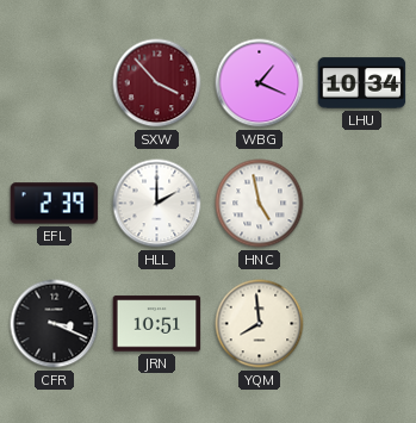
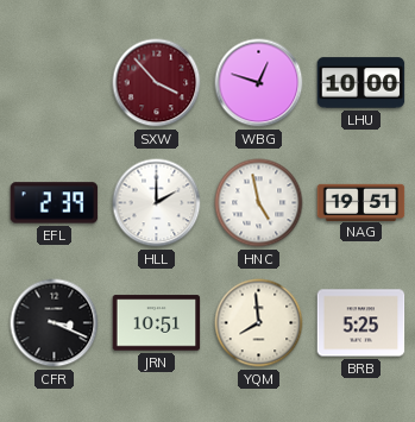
WBG: 1:19 -> 12:48
LHU: 10:34 -> 10:00
NAG: none -> 19:51
BRB: none -> 5:25
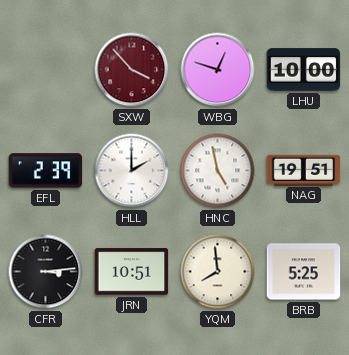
CFR: 3:19 -> 3:14
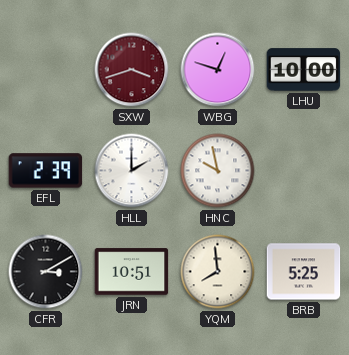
SXW: 3:53 -> 3:42
HNC: 4:58 -> 9:58
NAG: 19:51 -> none
CFR: 3:14 -> 3:10
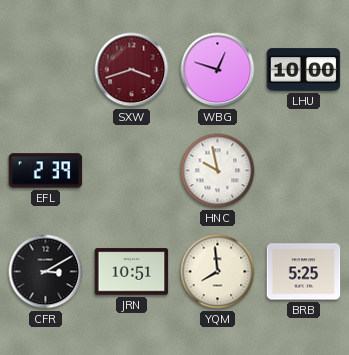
HLL: 2:00 -> none
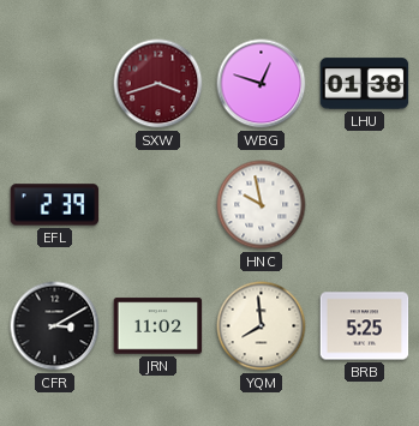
LHU: 10:00 -> 01:38
JRN: 10:51 -> 11:02
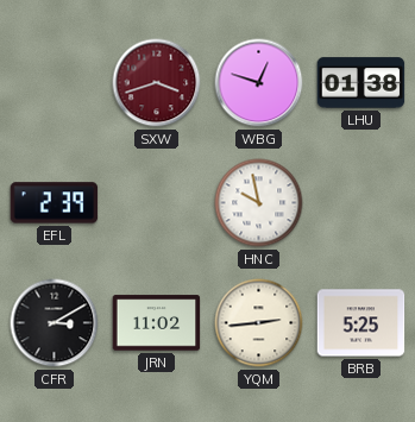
YQM: 7:59 -> 2:44
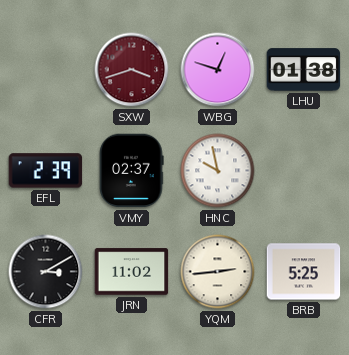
VMY: none -> 02:37
